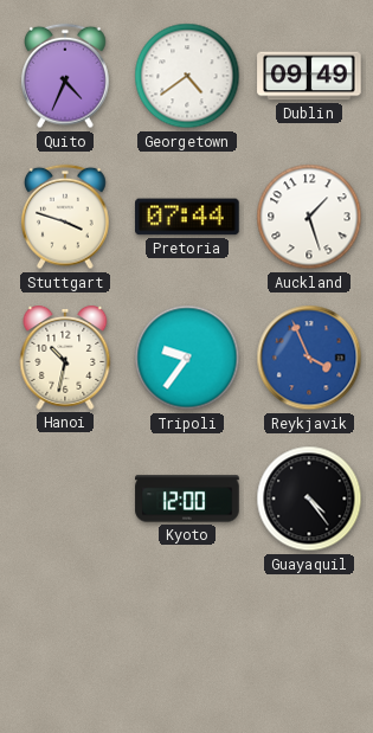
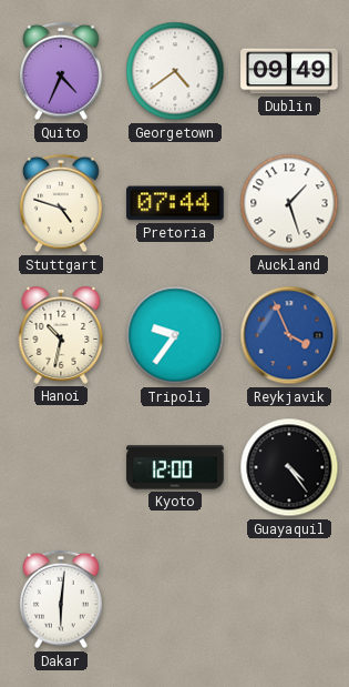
Stuttgart: 3:48 -> 4:48
Dakar: none -> 6:01
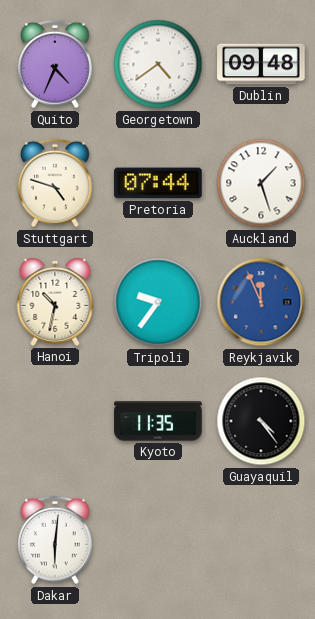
Dublin: 09:49 -> 09:48
Reykjavik: 3:56 -> 11:56
Kyoto: 12:00 -> 11:35
